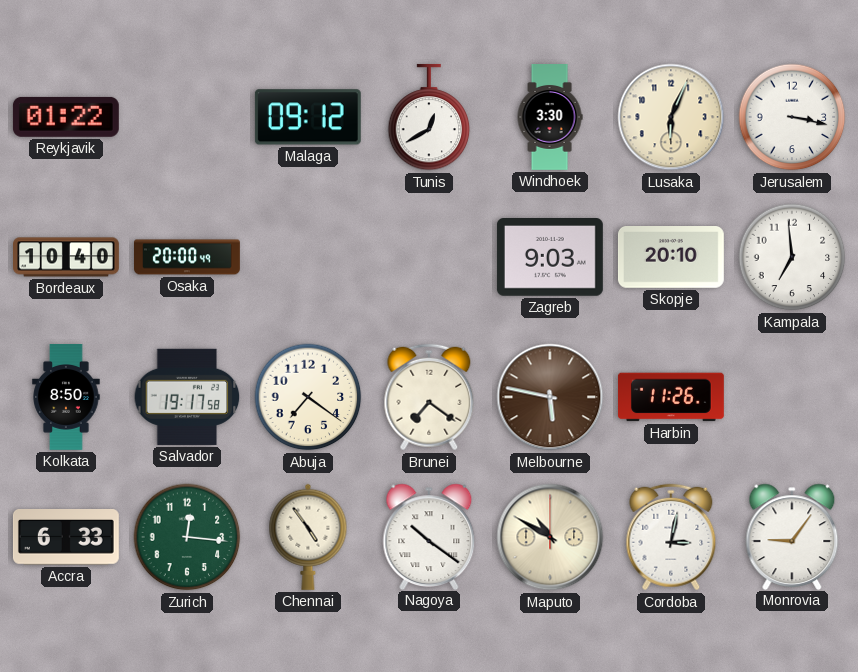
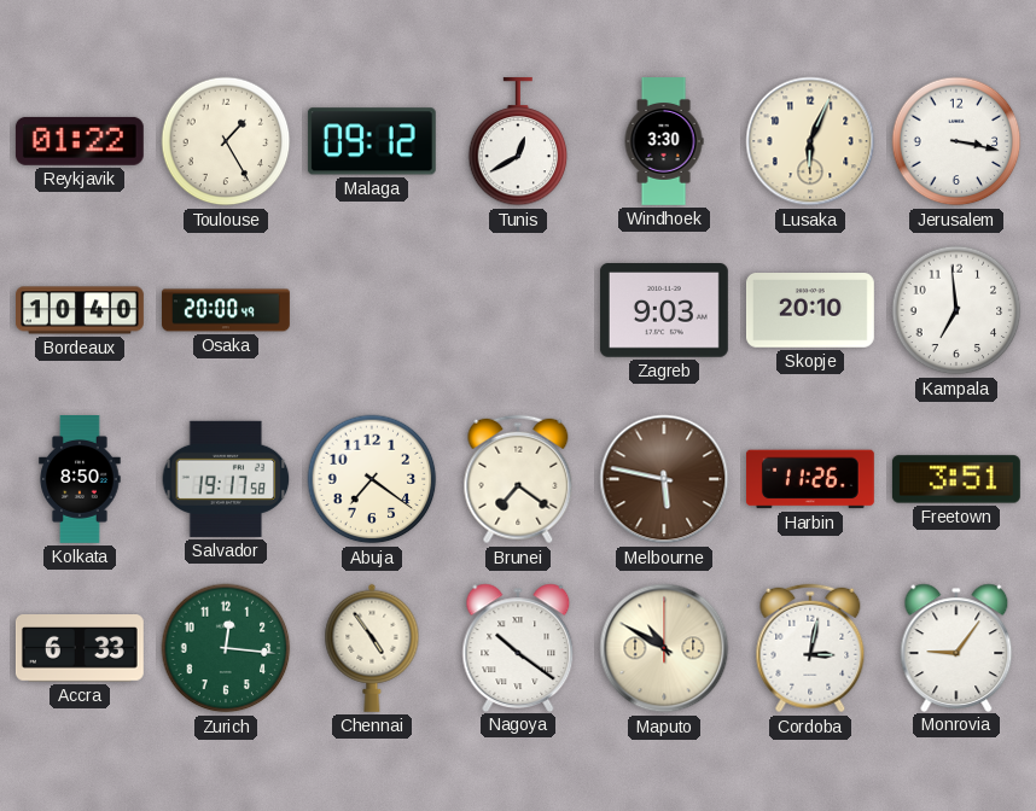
Toulouse: none -> 1:25
Freetown: none -> 3:51
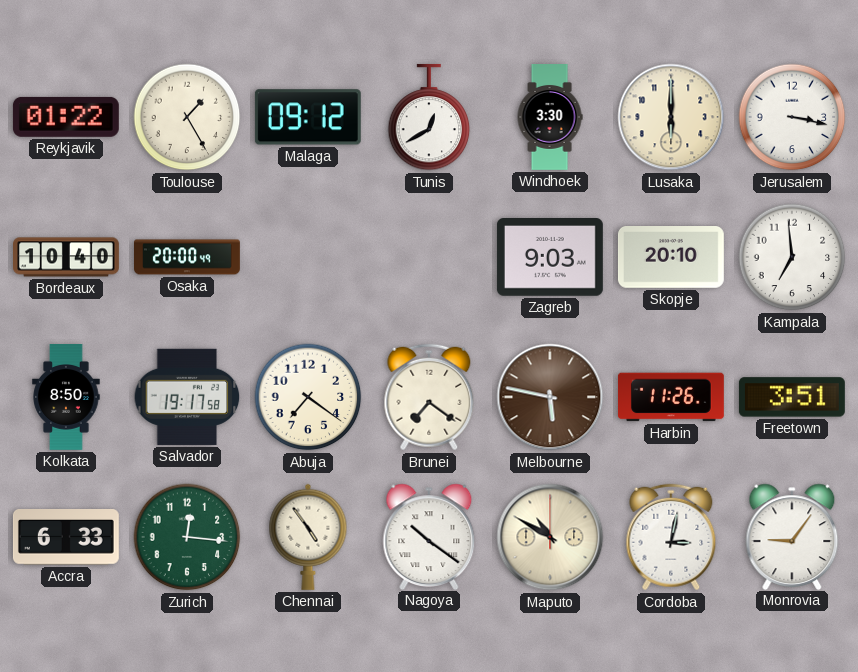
Lusaka: 6:04 -> 6:00
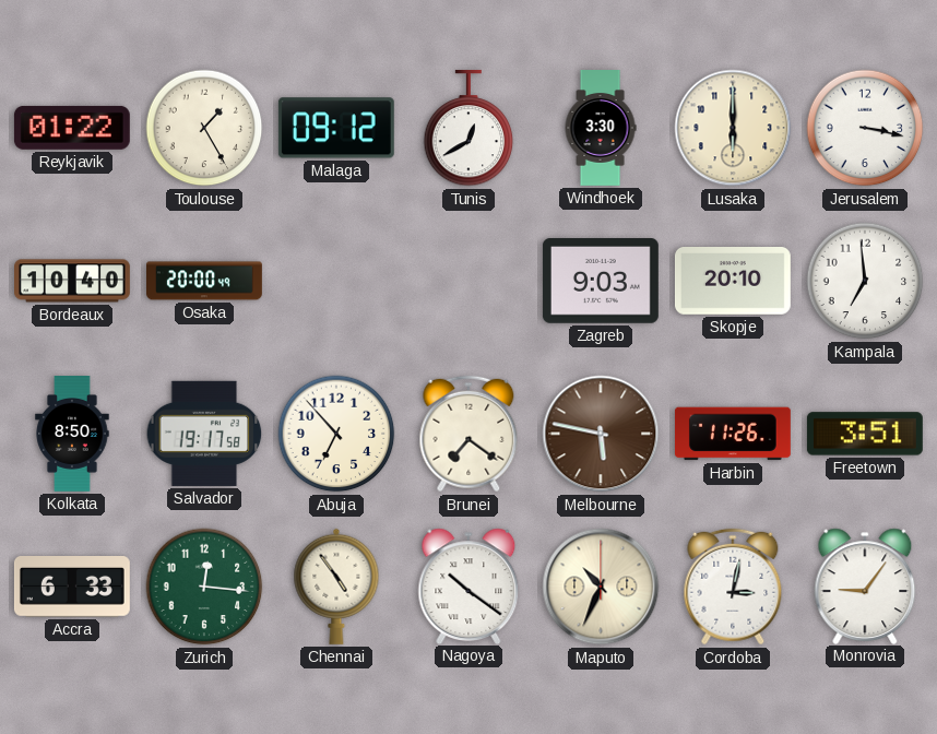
Abuja: 7:21 -> 6:53
Maputo: 10:50 -> 10:34
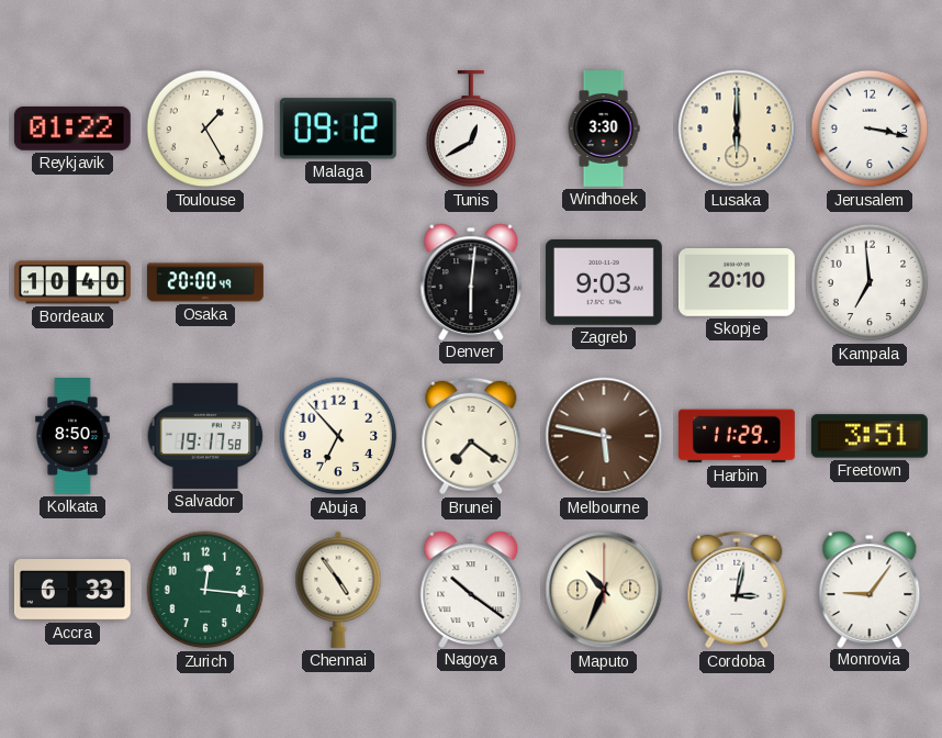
Denver: none -> 6:01
Harbin: 11:26 -> 11:29
